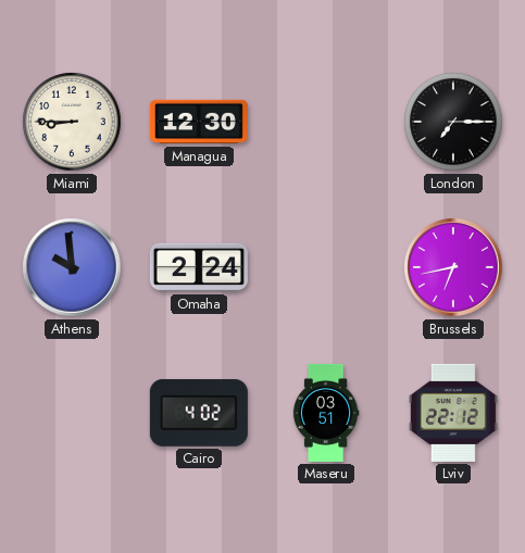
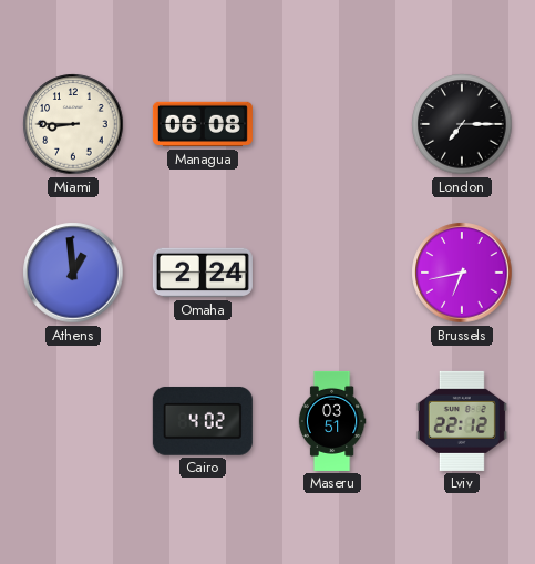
Managua: 12:30 -> 06:08
Athens: 9:59 -> 12:59
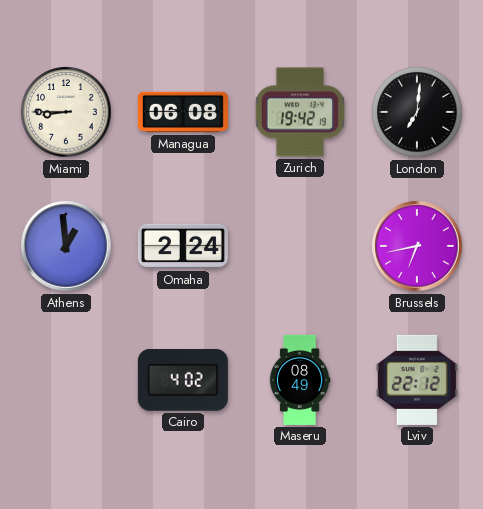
Zurich: none -> 19:42
London: 7:15 -> 7:01
Maseru: 03:51 -> 08:49
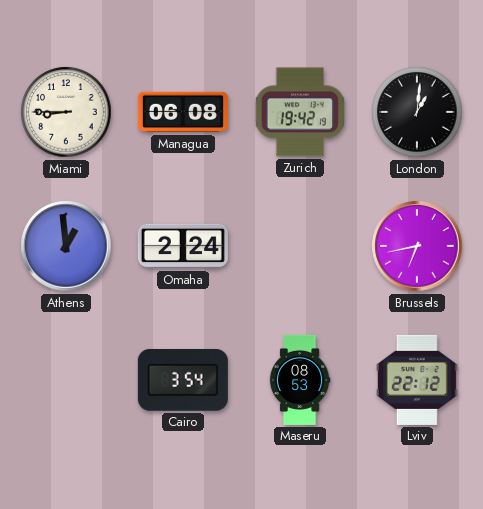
London: 7:01 -> 1:01
Cairo: 4:02 -> 3:54
Maseru: 08:49 -> 08:53
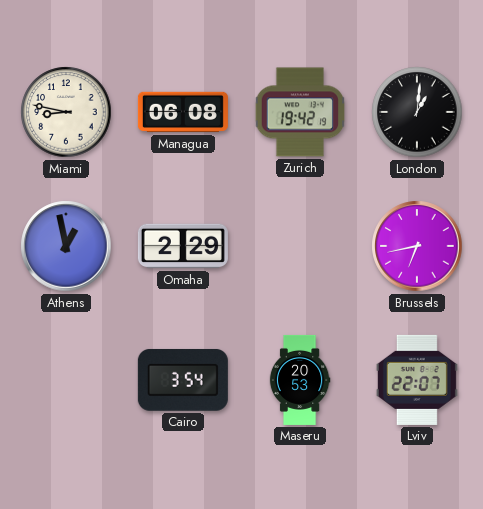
Miami: 8:45 -> 8:47
Athens: 12:59 -> 12:58
Omaha: 2:24 -> 2:29
Maseru: 08:53 -> 20:53
Lviv: 22:12 -> 22:07
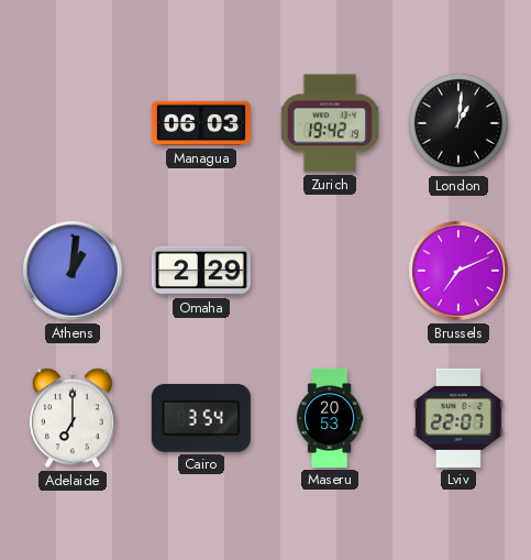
Miami: 8:47 -> none
Managua: 06:08 -> 06:03
Athens: 12:58 -> 1:01
Brussels: 6:43 -> 7:11
Adelaide: none -> 7:00
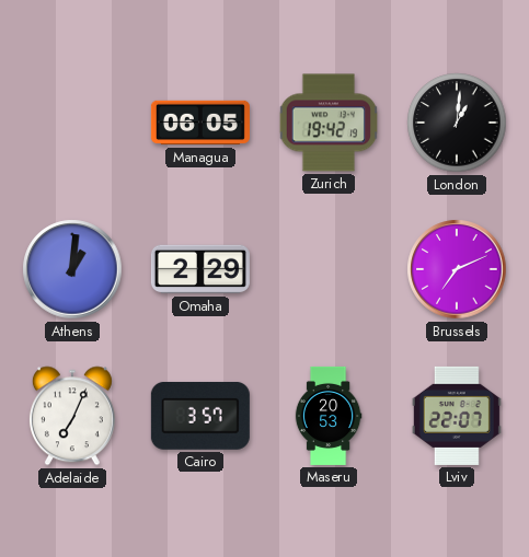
Managua: 06:03 -> 06:05
Adelaide: 7:00 -> 7:04
Cairo: 3:54 -> 3:57
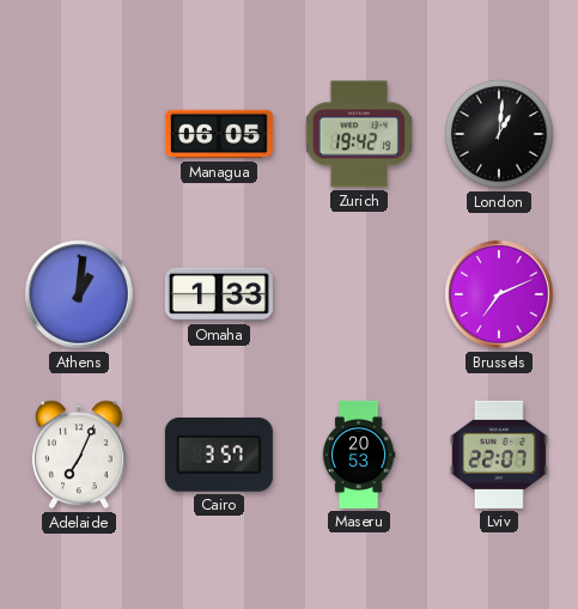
Omaha: 2:29 -> 1:33
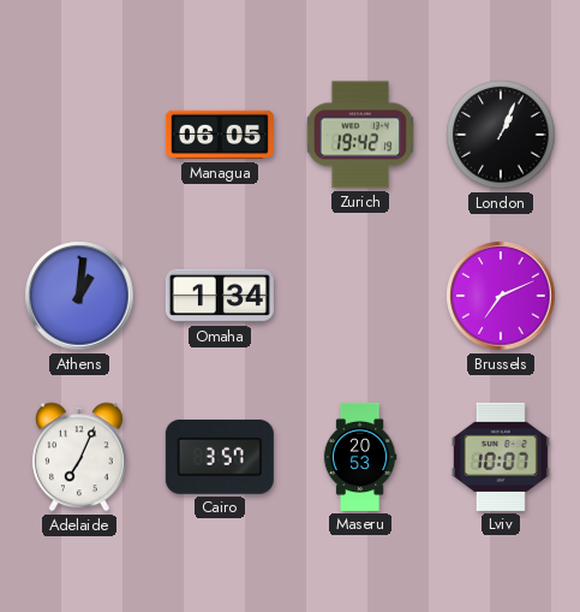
London: 1:01 -> 1:04
Omaha: 1:33 -> 1:34
Lviv: 22:07 -> 10:07
